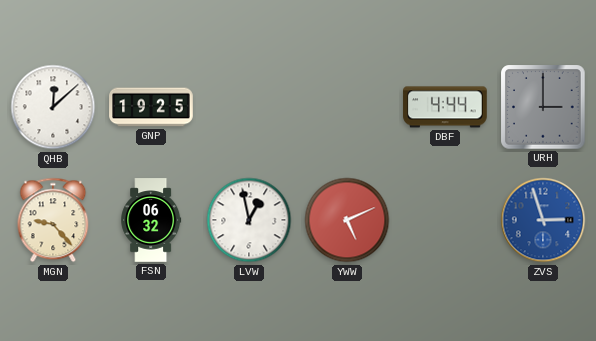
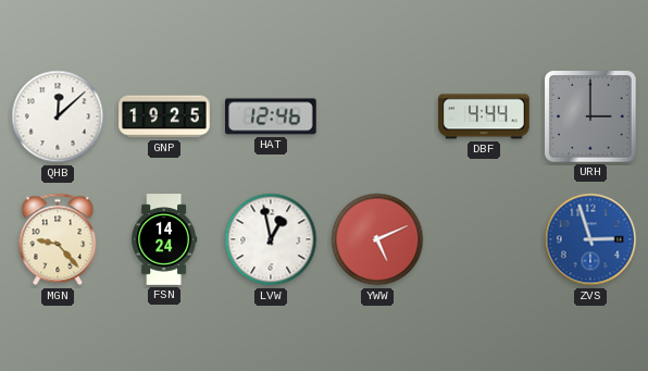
HAT: none -> 12:46
FSN: 06:32 -> 14:24
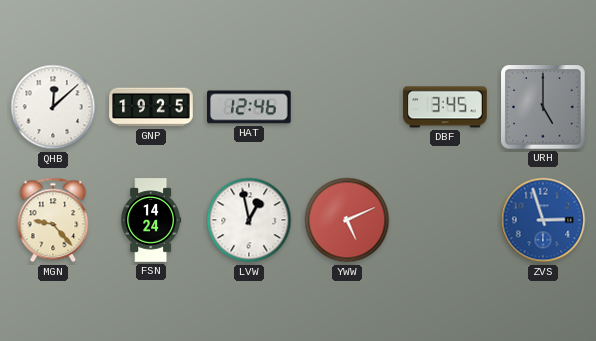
DBF: 4:44 -> 3:45
URH: 3:00 -> 5:00
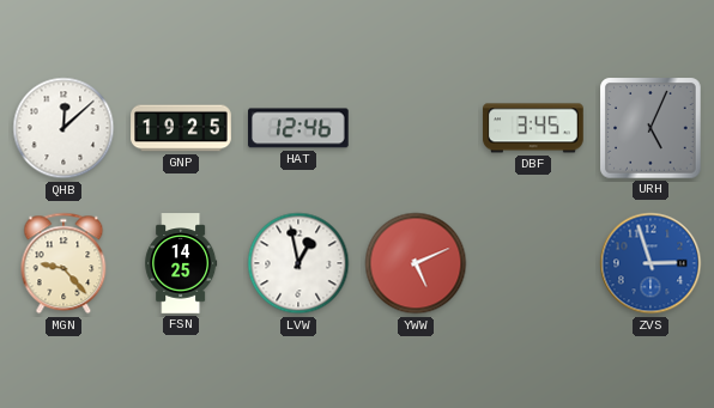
URH: 5:00 -> 5:04
FSN: 14:24 -> 14:25
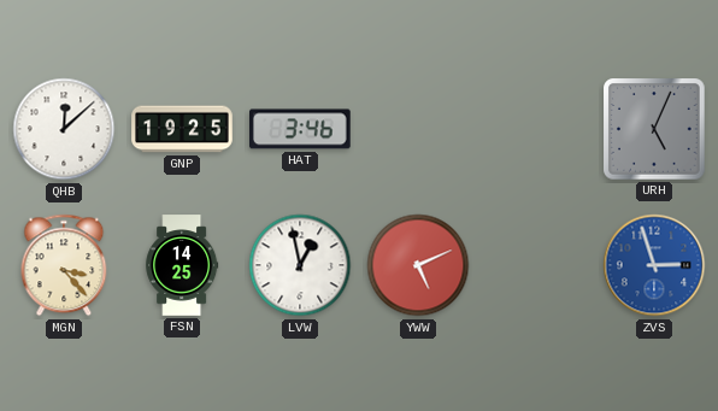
HAT: 12:46 -> 3:46
DBF: 3:45 -> none
MGN: 9:23 -> 3:23
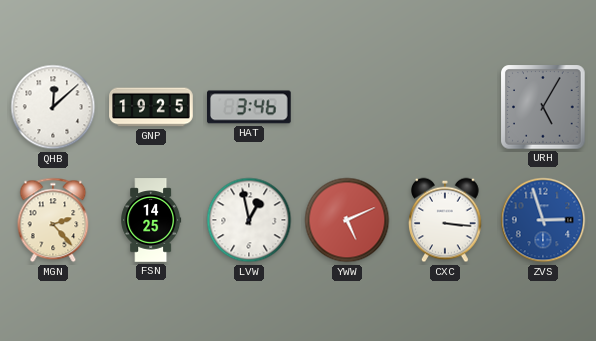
URH: 5:04 -> 5:05
MGN: 3:23 -> 2:23
CXC: none -> 3:16
